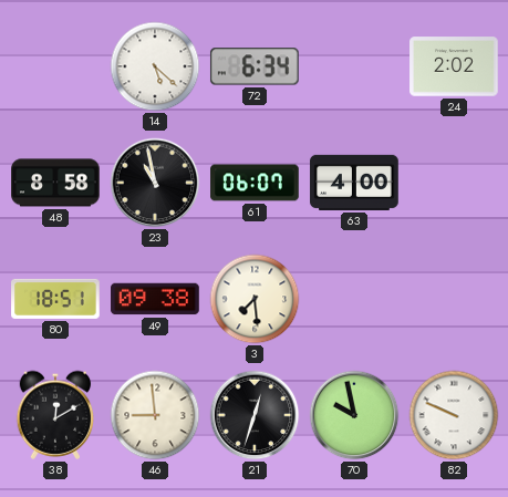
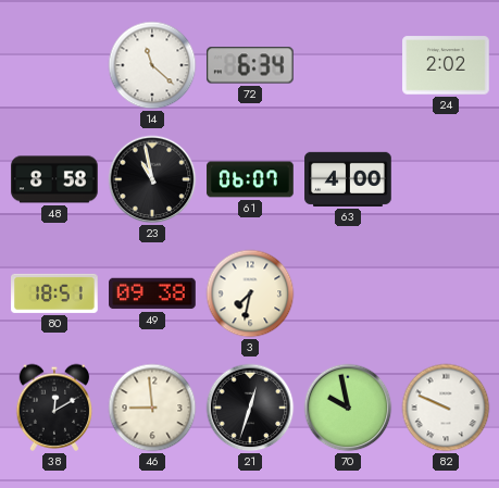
14: 5:22 -> 11:22
3: 7:29 -> 7:32
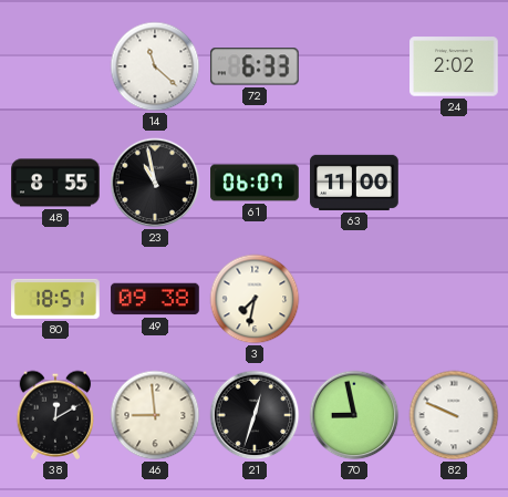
72: 6:34 -> 6:33
48: 8:58 -> 8:55
63: 4:00 -> 11:00
70: 9:58 -> 8:58
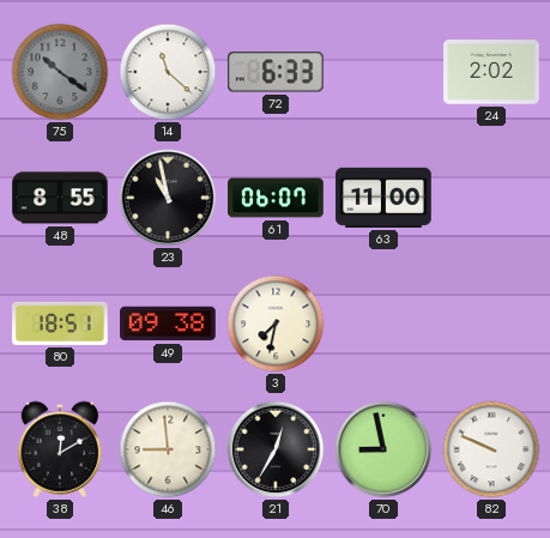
75: none -> 10:21
21: 12:33 -> 12:35
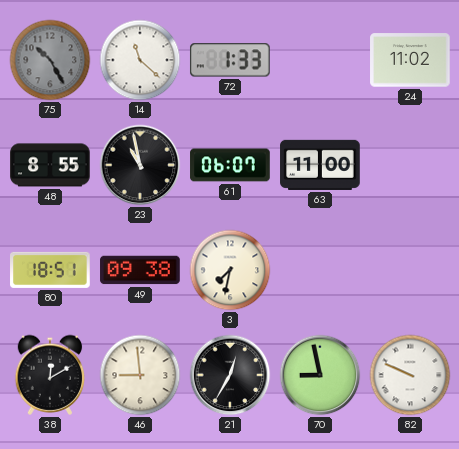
75: 10:21 -> 10:25
72: 6:33 -> 1:33
24: 2:02 -> 11:02
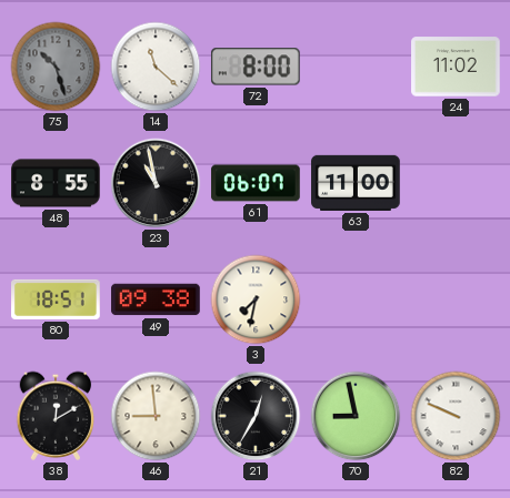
75: 10:25 -> 10:27
72: 1:33 -> 8:00
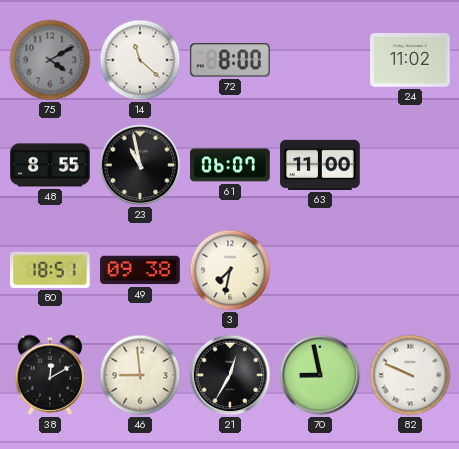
75: 10:27 -> 4:10
